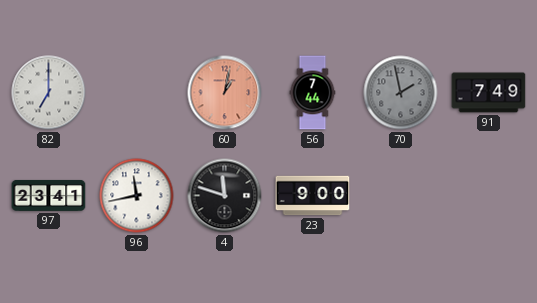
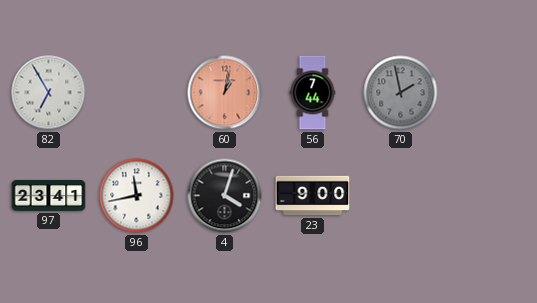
82: 7:00 -> 6:55
91: 7:49 -> none
4: 11:48 -> 4:03
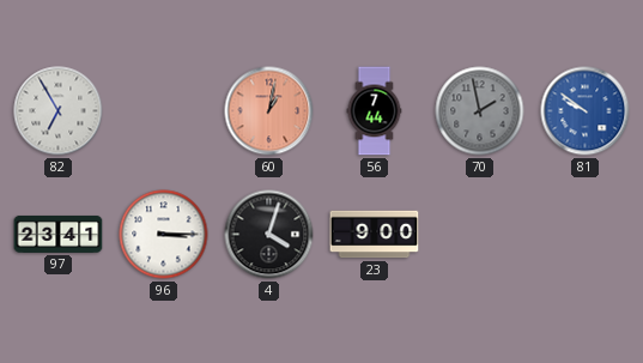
81: none -> 9:51
96: 11:43 -> 3:15
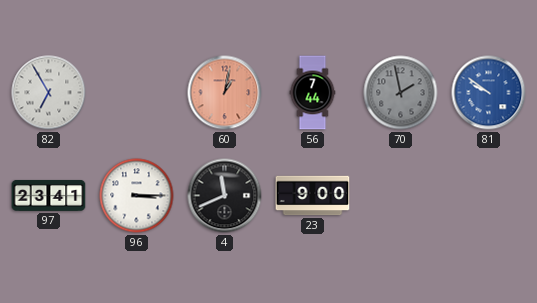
4: 4:03 -> 11:41
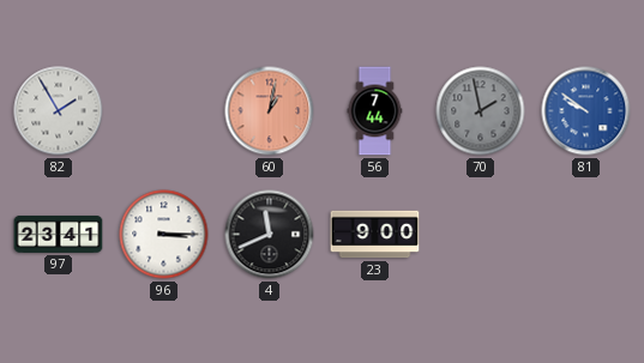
82: 6:55 -> 1:55
